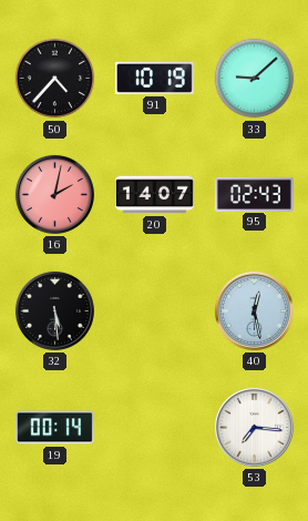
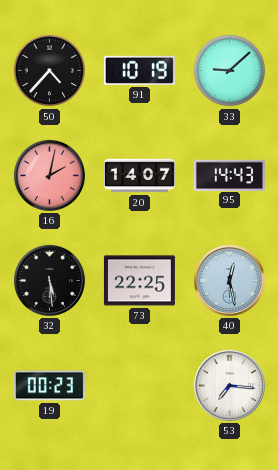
95: 02:43 -> 14:43
73: none -> 22:25
19: 00:14 -> 00:23
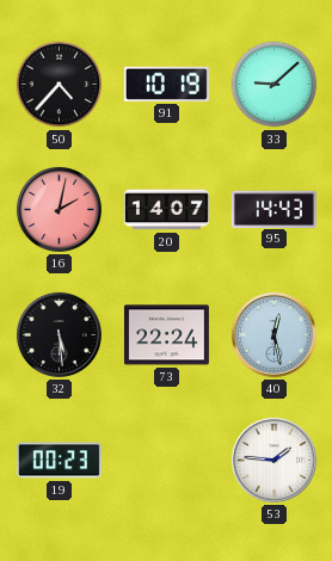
73: 22:25 -> 22:24
53: 7:16 -> 1:46
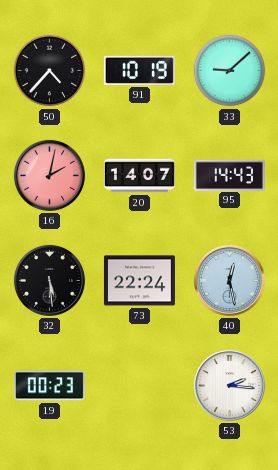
53: 1:46 -> 2:16
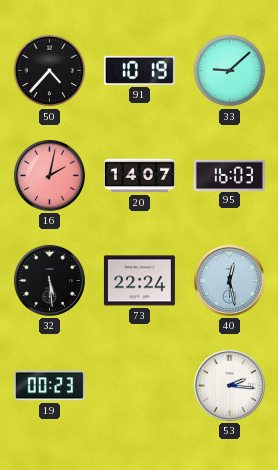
95: 14:43 -> 16:03
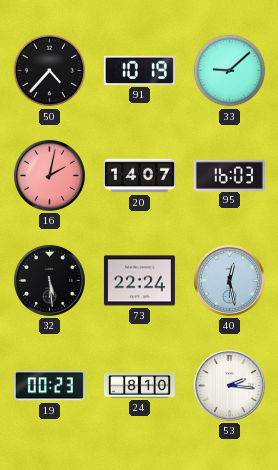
24: none -> 8:10
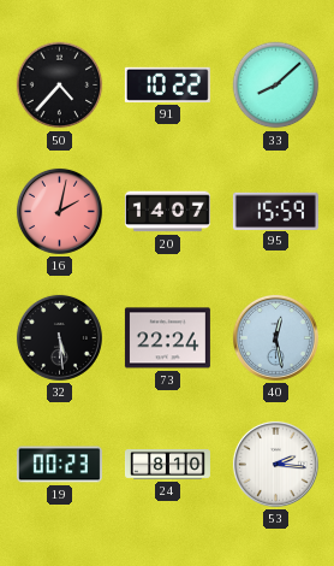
91: 10:19 -> 10:22
33: 9:08 -> 8:08
95: 16:03 -> 15:59
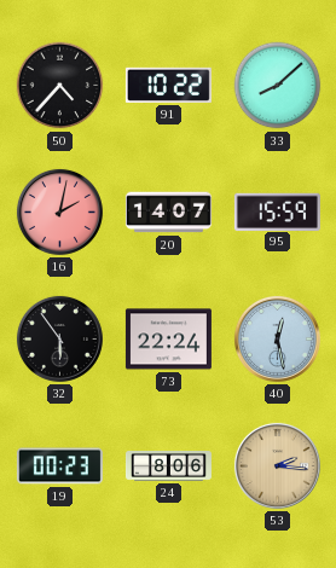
32: 5:29 -> 5:54
24: 8:10 -> 8:06
53 dial: white -> champagne
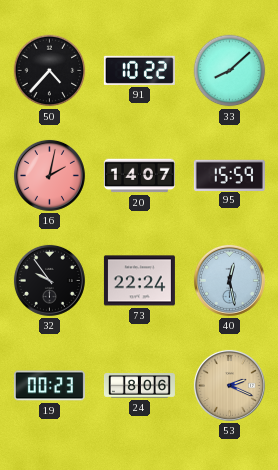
32: 5:54 -> 9:54
53: 2:16 -> 2:19
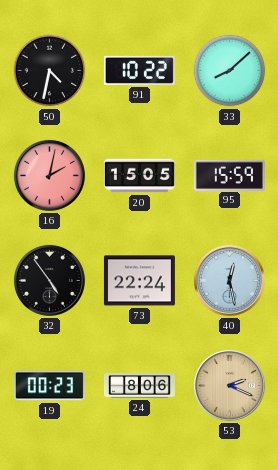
50: 4:37 -> 4:32
20: 14:07 -> 15:05
32: 9:54 -> 4:54
